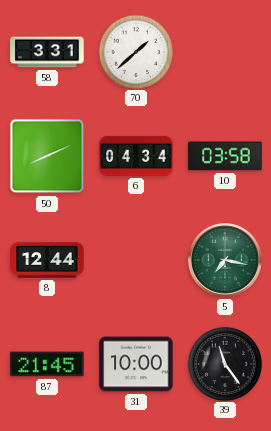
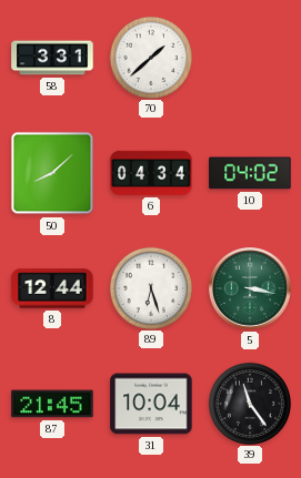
50: 8:11 -> 8:08
10: 03:58 -> 04:02
89: none -> 6:27
5: 7:17 -> 3:17
31: 10:00 -> 10:04
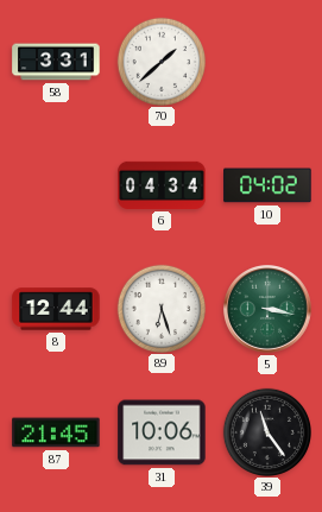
50: 8:08 -> none
31: 10:04 -> 10:06
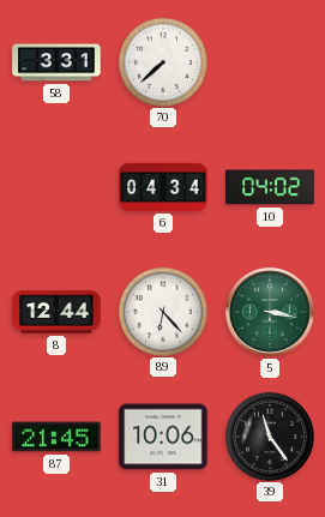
70: 1:38 -> 7:38
89: 6:27 -> 6:23
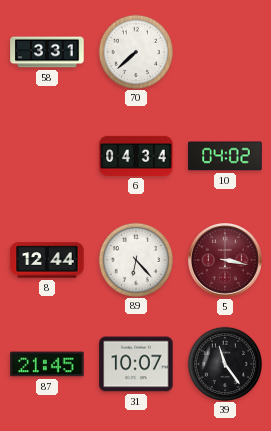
5 dial: green -> burgundy
31: 10:06 -> 10:07
